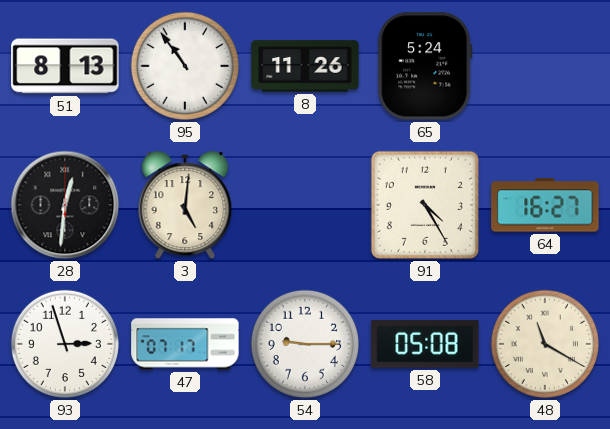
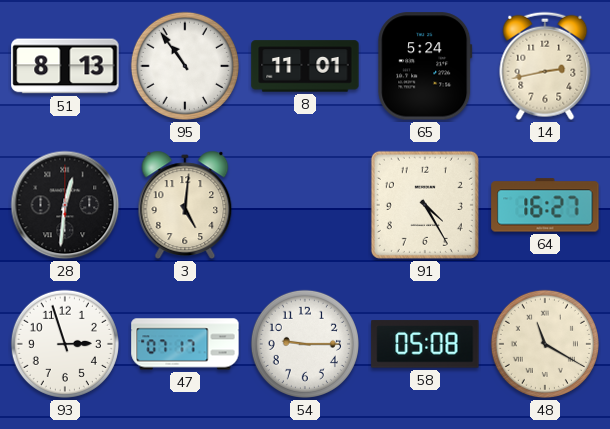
8: 11:26 -> 11:01
14: none -> 2:43
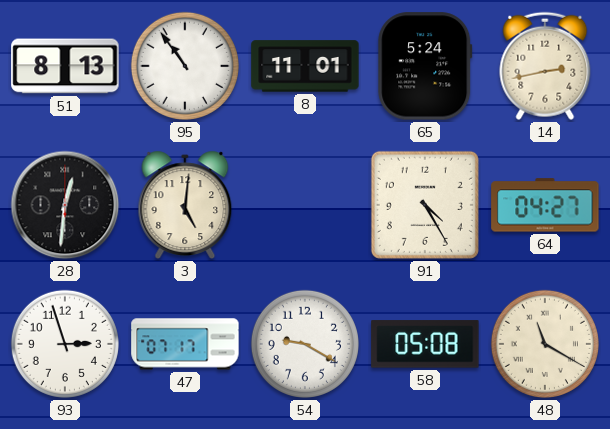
64: 16:27 -> 04:27
54: 9:15 -> 9:20
